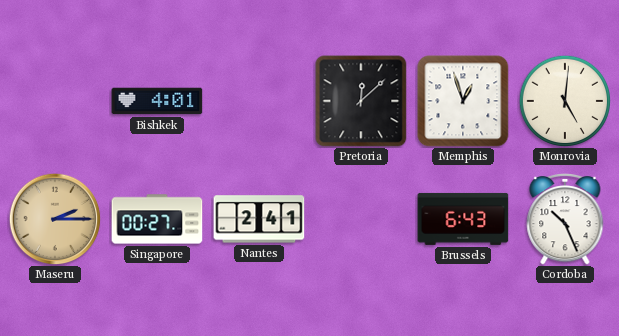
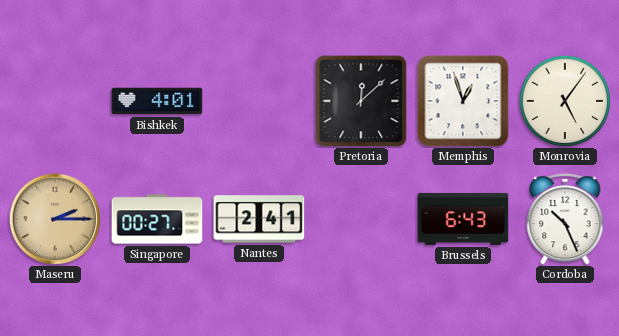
Monrovia: 5:01 -> 5:06
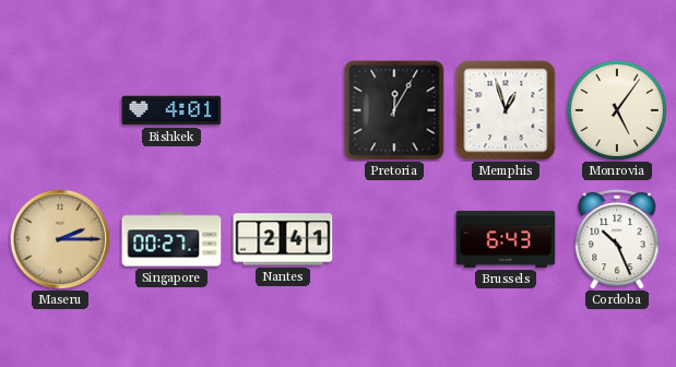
Pretoria: 12:08 -> 12:05
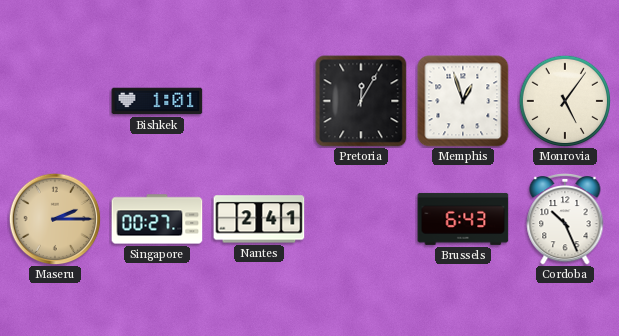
Bishkek: 4:01 -> 1:01
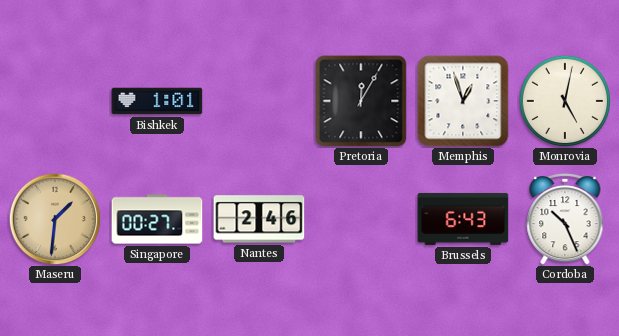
Monrovia: 5:06 -> 5:02
Maseru: 2:15 -> 1:31
Nantes: 2:41 -> 2:46
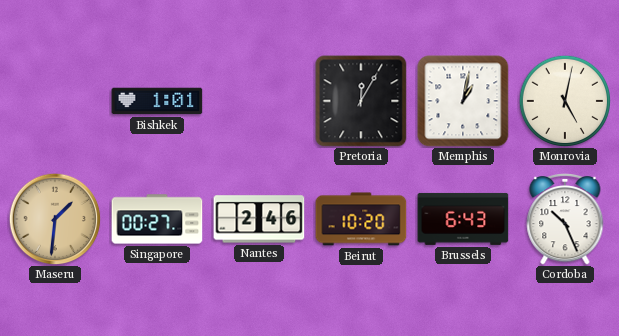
Memphis: 12:57 -> 1:02
Beirut: none -> 10:20
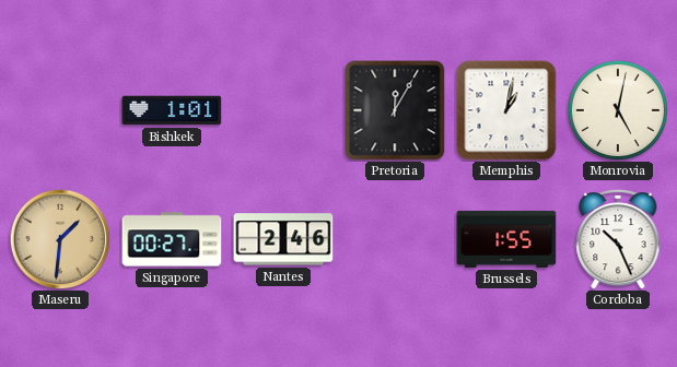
Beirut: 10:20 -> none
Brussels: 6:43 -> 1:55
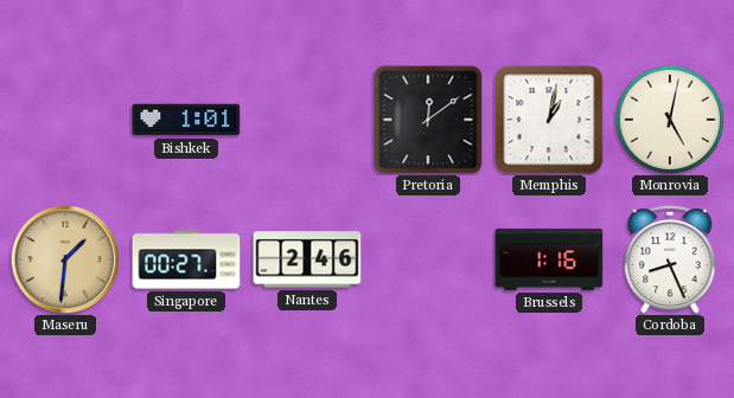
Pretoria: 12:05 -> 12:09
Brussels: 1:55 -> 1:16
Cordoba: 10:26 -> 8:26
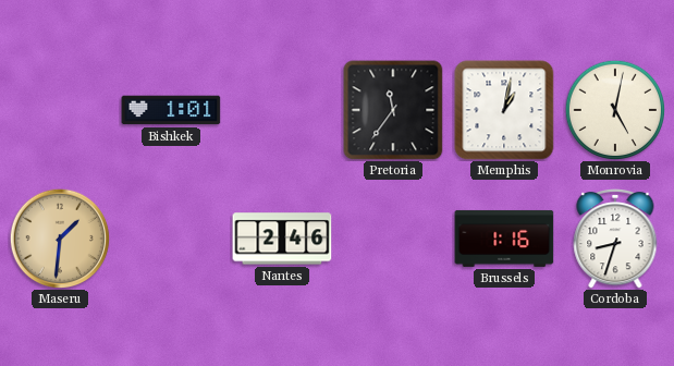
Pretoria: 12:09 -> 11:36
Singapore: 00:27 -> none
Cordoba: 8:26 -> 8:33
